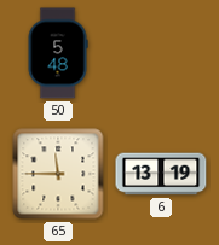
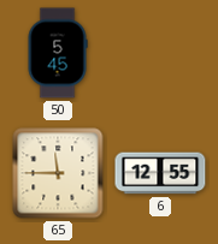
50: 5:48 -> 5:45
6: 13:19 -> 12:55
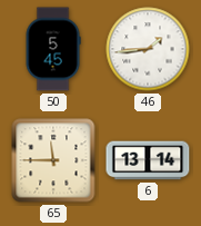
46: none -> 1:44
6: 12:55 -> 13:14
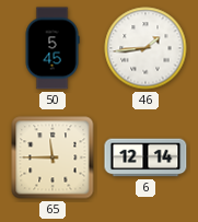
6: 13:14 -> 12:14
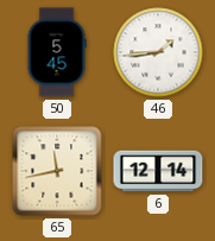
65: 11:45 -> 11:43
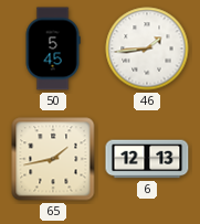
65: 11:43 -> 1:43
6: 12:14 -> 12:13
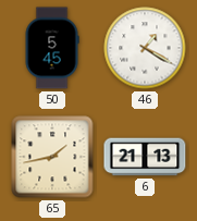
46: 1:44 -> 1:20
6: 12:13 -> 21:13
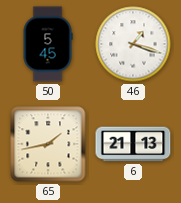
46: 1:20 -> 1:18
